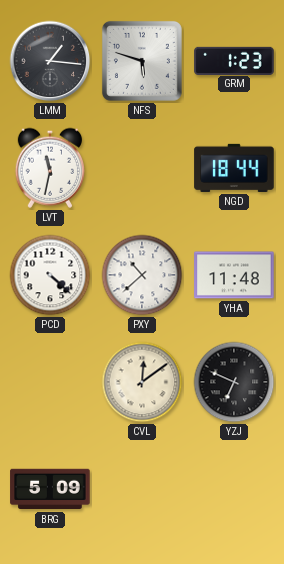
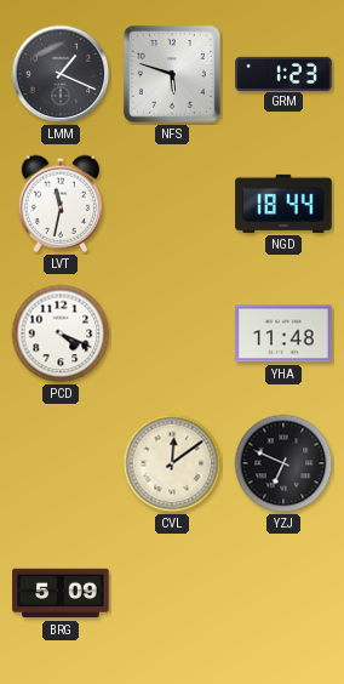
LMM: 1:16 -> 1:19
PCD: 4:22 -> 4:19
PXY: 10:38 -> none
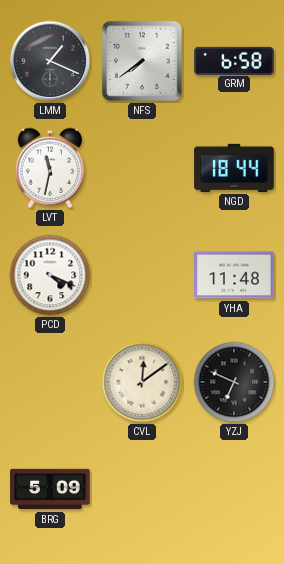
NFS: 5:48 -> 7:39
GRM: 1:23 -> 6:58
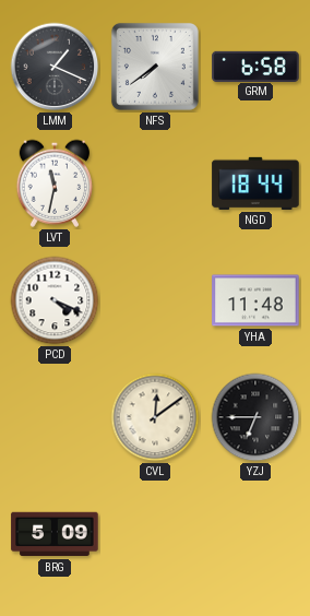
YZJ: 6:49 -> 6:45
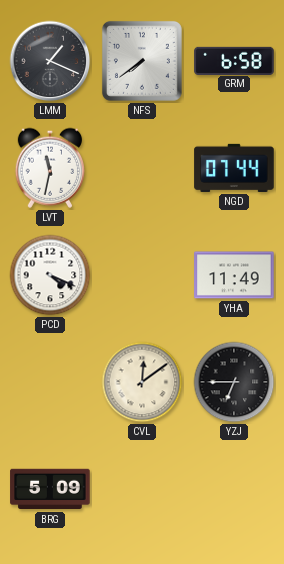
NGD: 18:44 -> 07:44
YHA: 11:48 -> 11:49
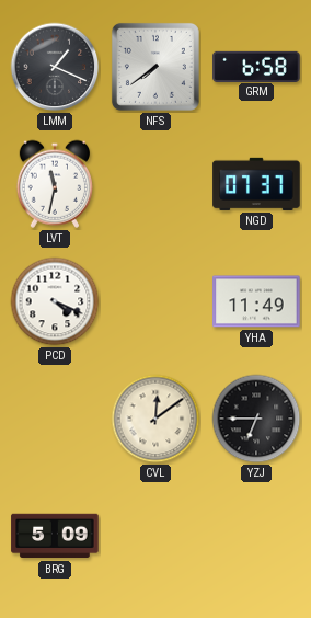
NGD: 07:44 -> 07:37
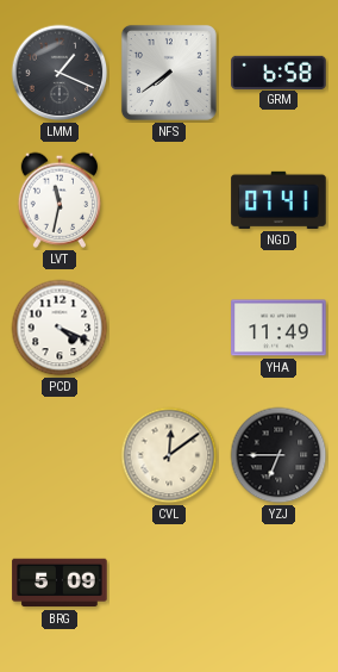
NGD: 07:37 -> 07:41
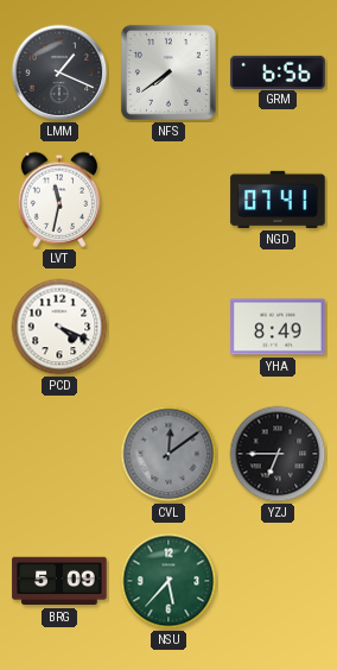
GRM: 6:58 -> 6:56
YHA: 11:49 -> 8:49
CVL dial: cream -> grey
NSU: none -> 5:37
